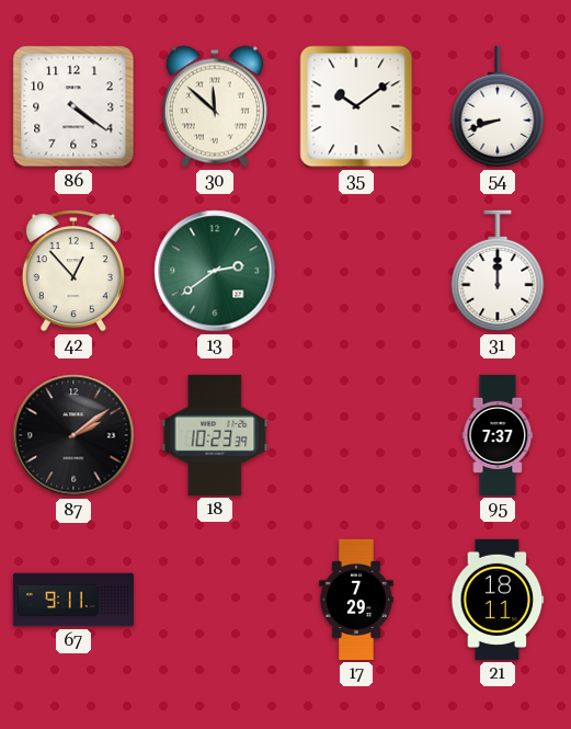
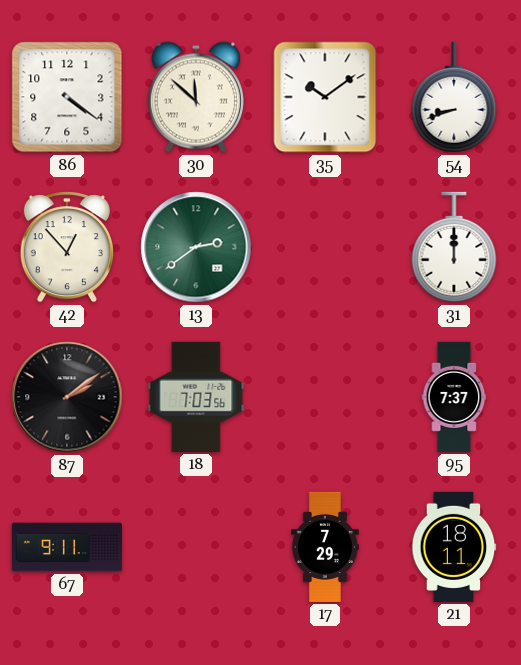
18: 10:23 -> 7:03
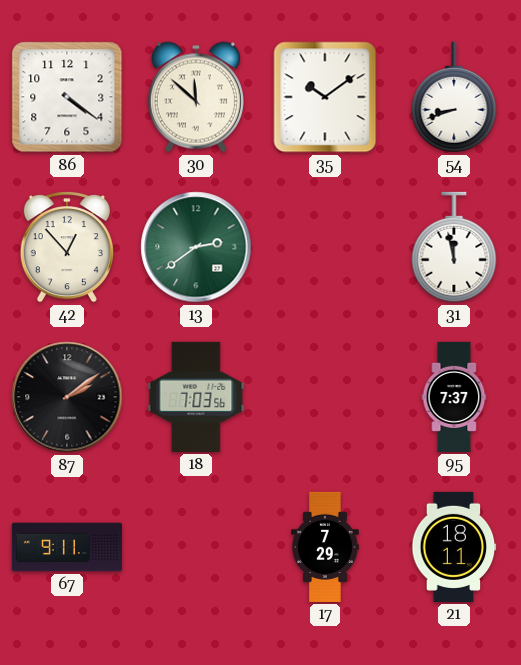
31: 12:00 -> 11:58
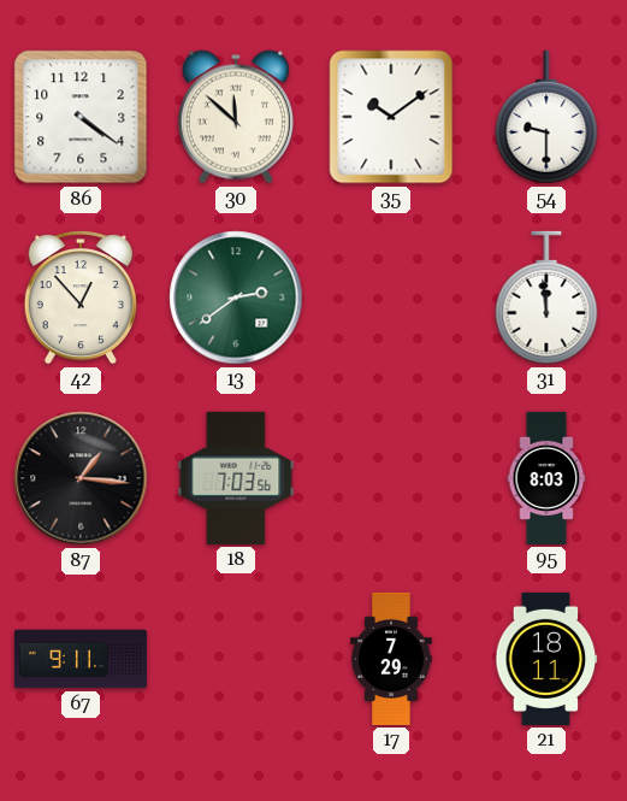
54: 8:42 -> 9:30
31: 11:58 -> 11:59
87: 2:09 -> 1:16
95: 7:37 -> 8:03
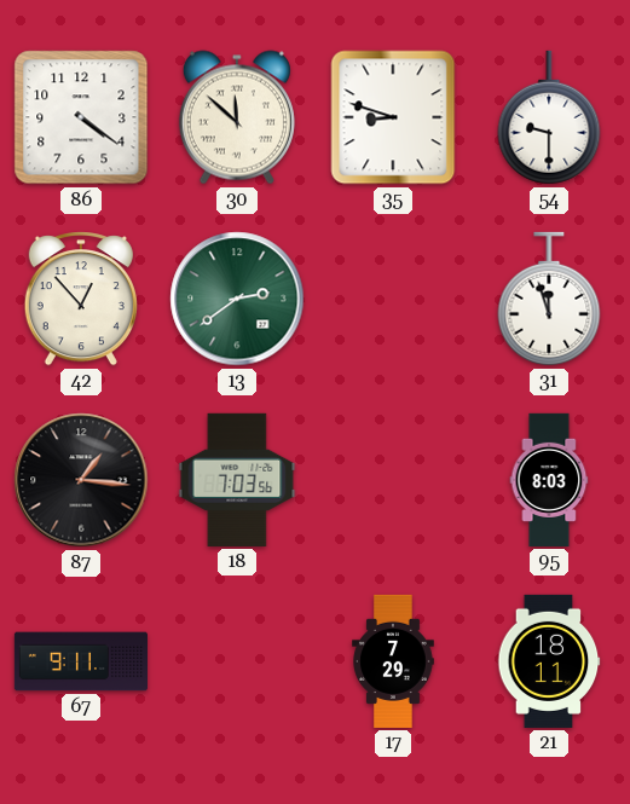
35: 10:09 -> 8:48
31: 11:59 -> 11:57
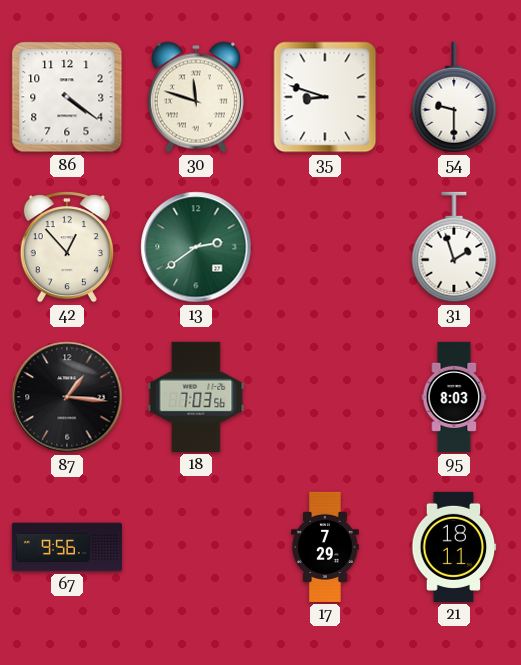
30: 11:52 -> 11:48
31: 11:57 -> 1:57
67: 9:11 -> 9:56
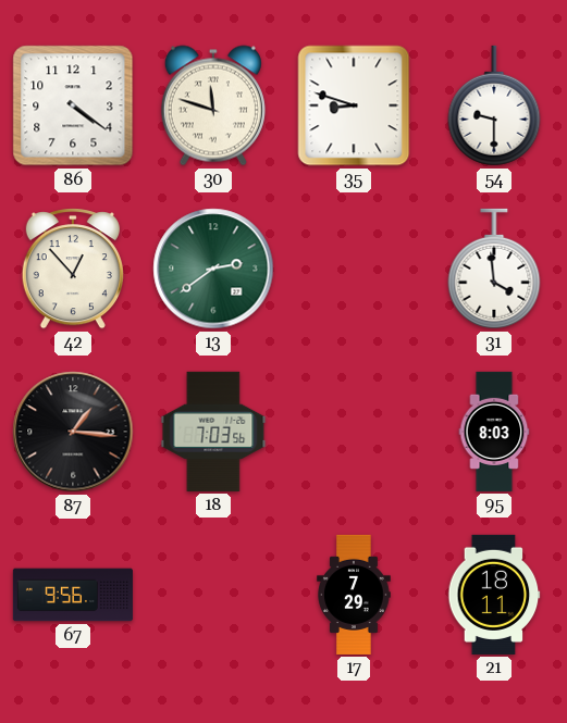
31: 1:57 -> 3:59
